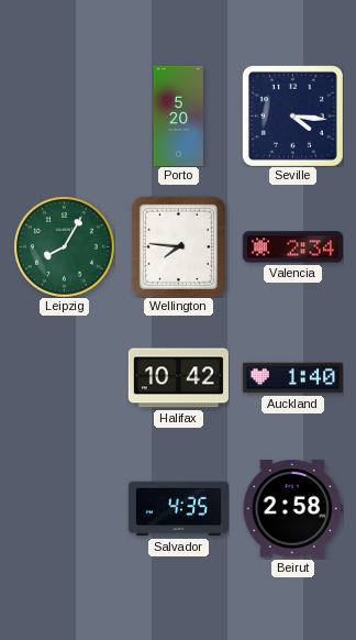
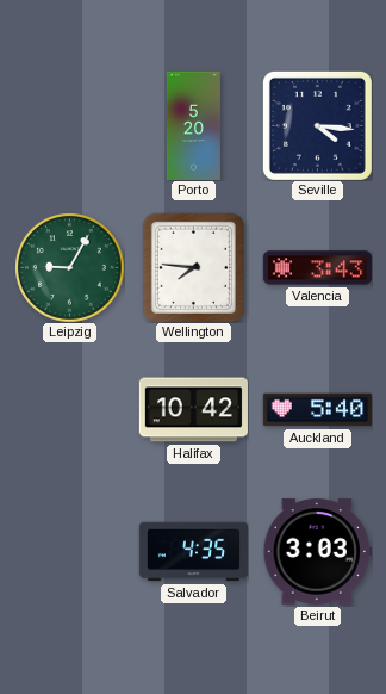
Leipzig: 8:05 -> 9:05
Valencia: 2:34 -> 3:43
Auckland: 1:40 -> 5:40
Beirut: 2:58 -> 3:03
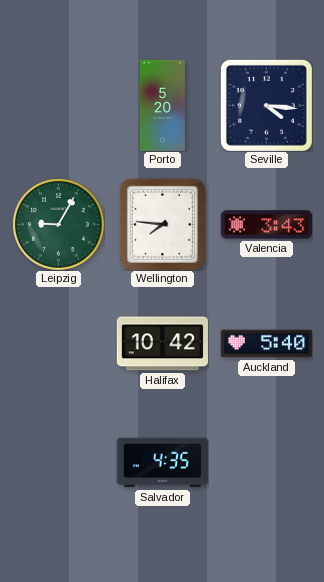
Beirut: 3:03 -> none
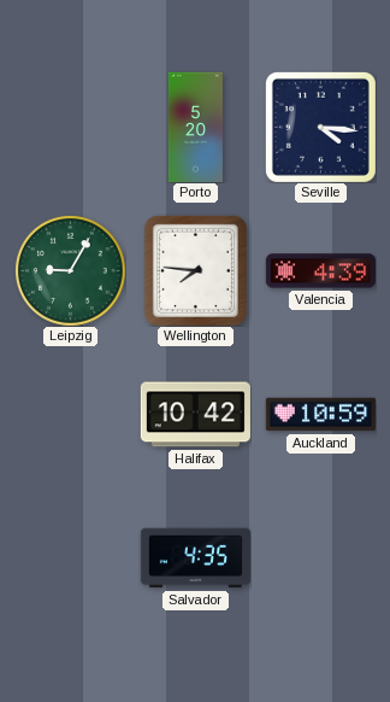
Valencia: 3:43 -> 4:39
Auckland: 5:40 -> 10:59
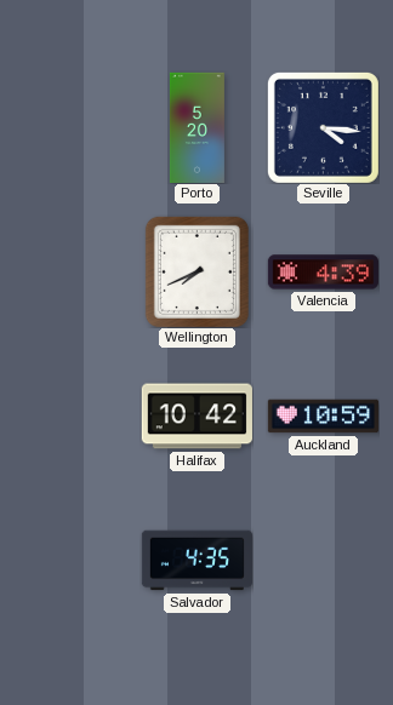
Leipzig: 9:05 -> none
Wellington: 7:46 -> 7:41
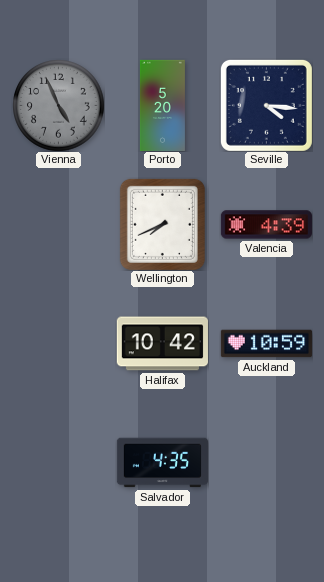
Vienna: none -> 4:56
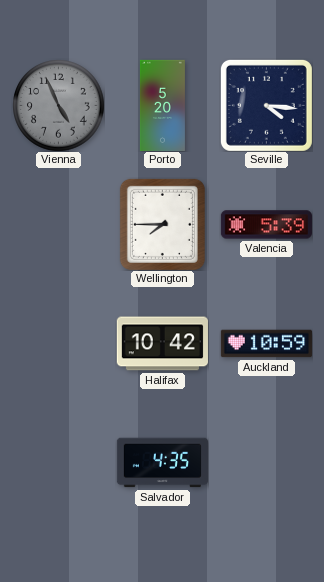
Wellington: 7:41 -> 7:45
Valencia: 4:39 -> 5:39
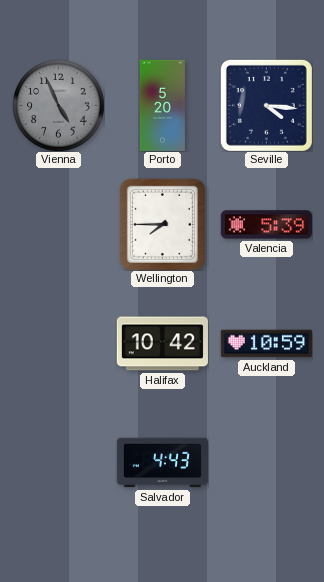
Salvador: 4:35 -> 4:43
